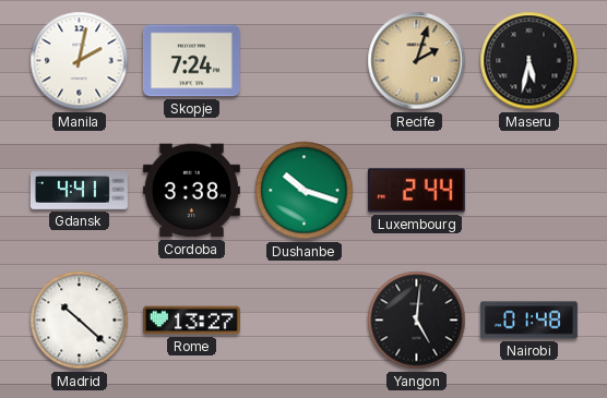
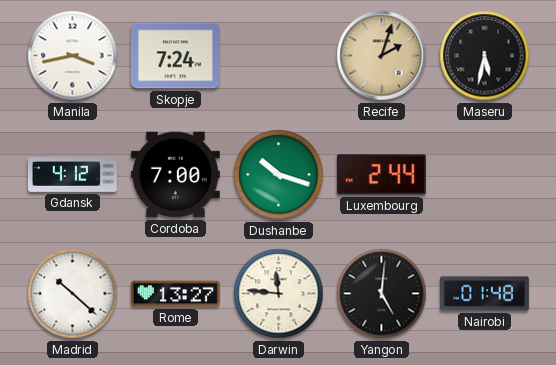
Manila: 2:02 -> 3:43
Gdansk: 4:41 -> 4:12
Cordoba: 3:38 -> 7:00
Darwin: none -> 11:46
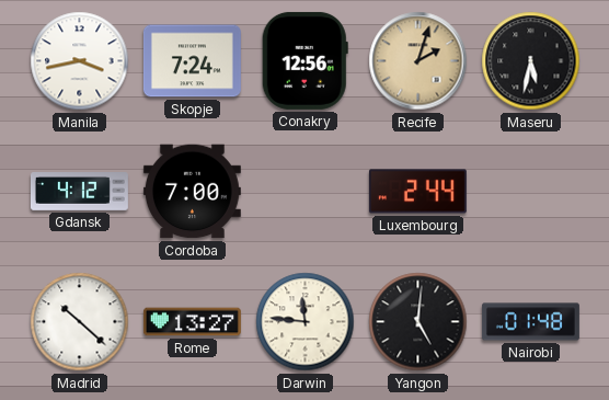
Conakry: none -> 12:56
Dushanbe: 10:18 -> none
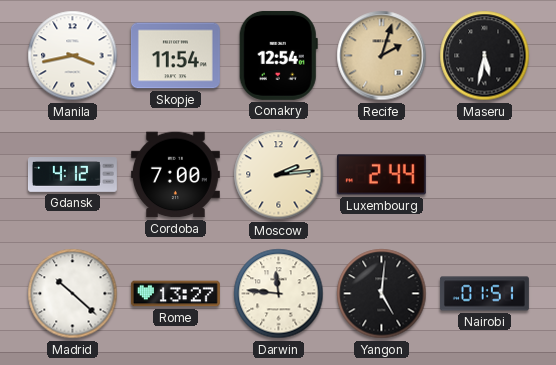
Skopje: 7:24 -> 11:54
Conakry: 12:56 -> 12:54
Moscow: none -> 2:14
Nairobi: 01:48 -> 01:51
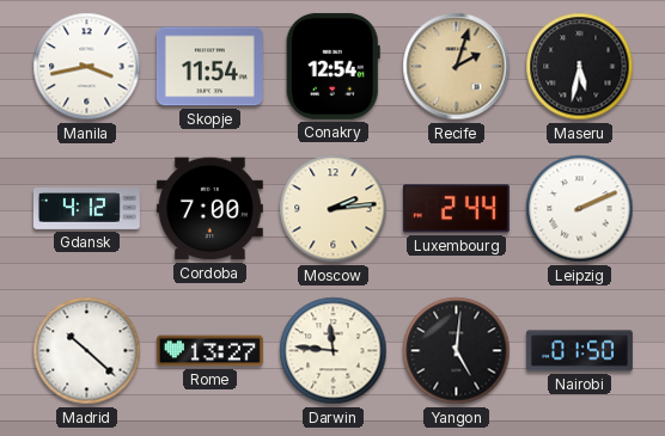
Leipzig: none -> 2:11
Nairobi: 01:51 -> 01:50
